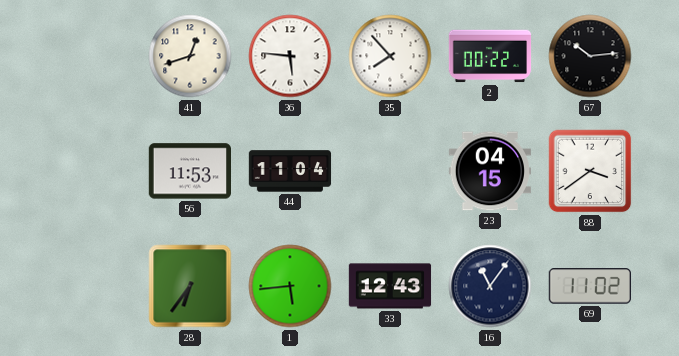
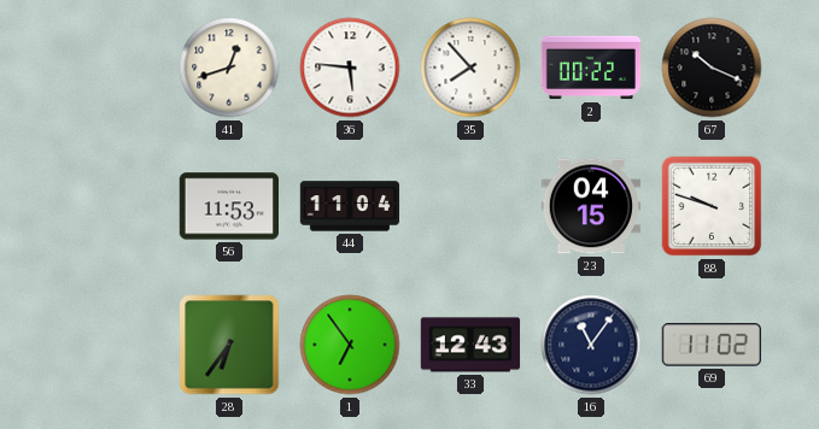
67: 10:14 -> 10:19
88: 3:39 -> 9:48
1: 5:44 -> 6:54
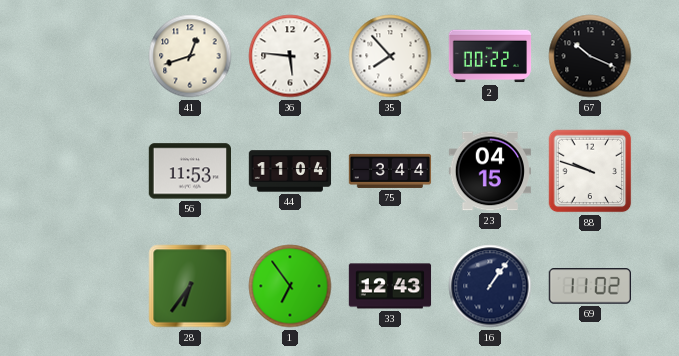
75: none -> 3:44
16: 11:06 -> 1:06
